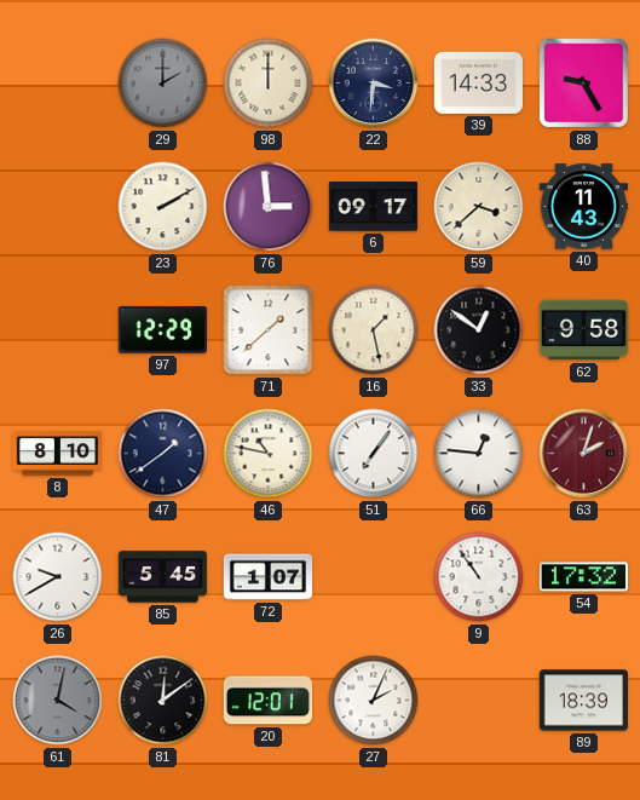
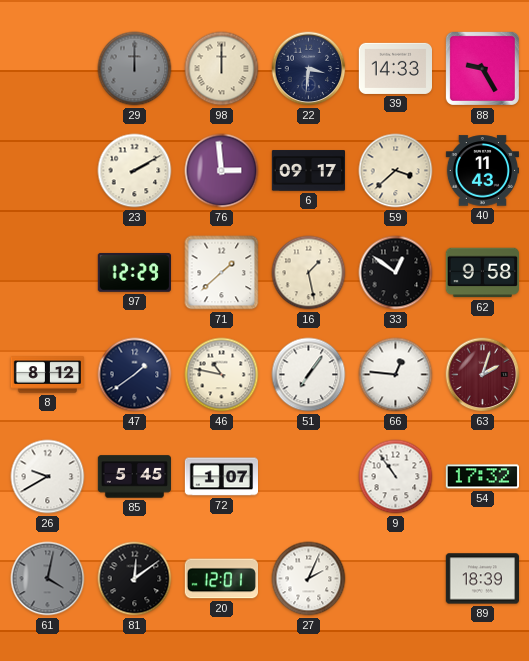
29: 2:00 -> 12:00
8: 8:10 -> 8:12
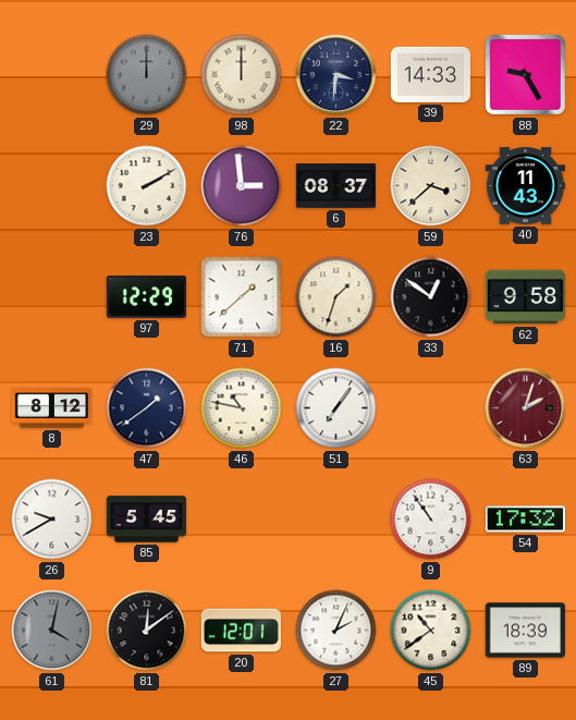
6: 09:17 -> 08:37
16: 1:28 -> 1:33
66: 12:46 -> none
72: 1:07 -> none
45: none -> 10:39
